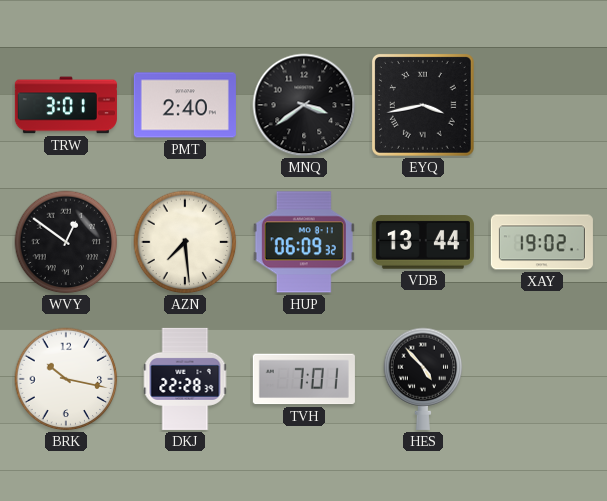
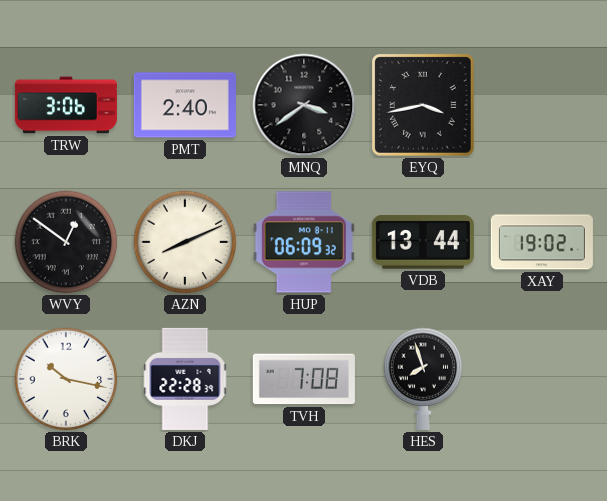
TRW: 3:01 -> 3:06
AZN: 7:29 -> 8:11
TVH: 7:01 -> 7:08
HES: 4:53 -> 7:57
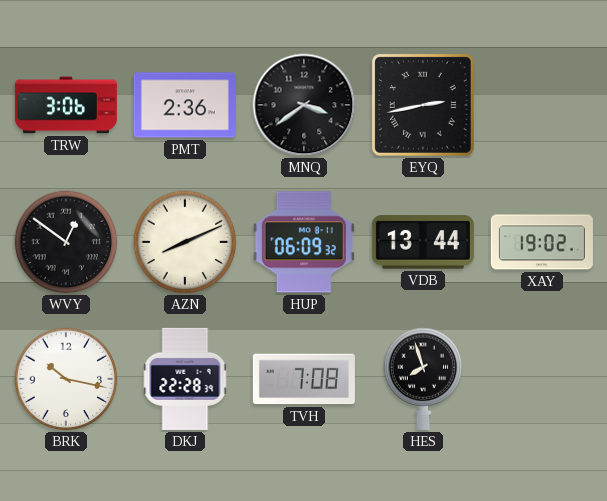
PMT: 2:40 -> 2:36
EYQ: 3:43 -> 2:43
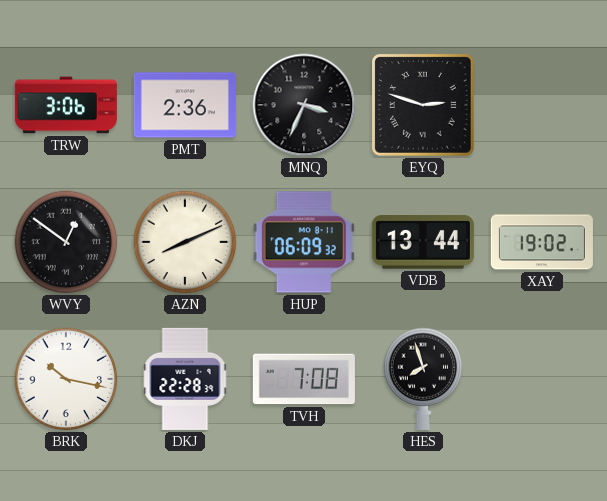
MNQ: 3:39 -> 3:34
EYQ: 2:43 -> 2:48
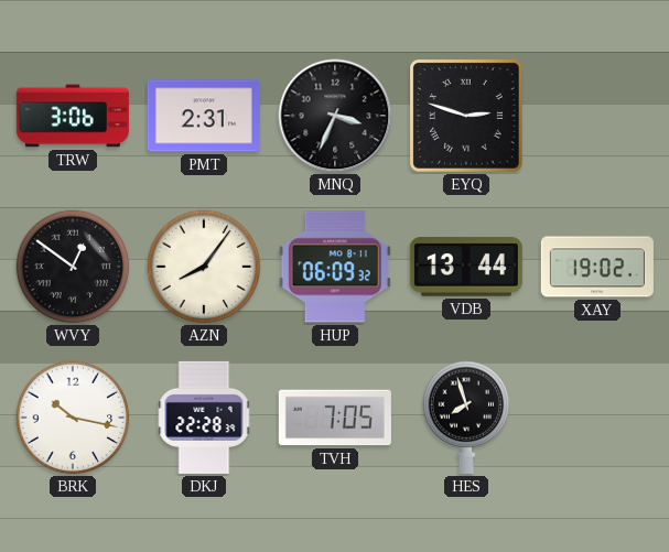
PMT: 2:36 -> 2:31
AZN: 8:11 -> 8:06
TVH: 7:08 -> 7:05
